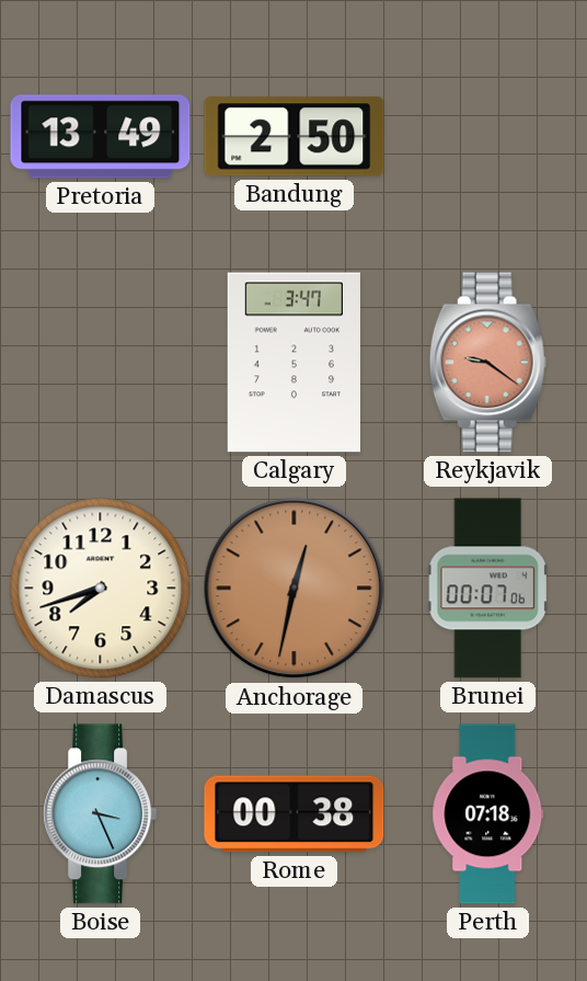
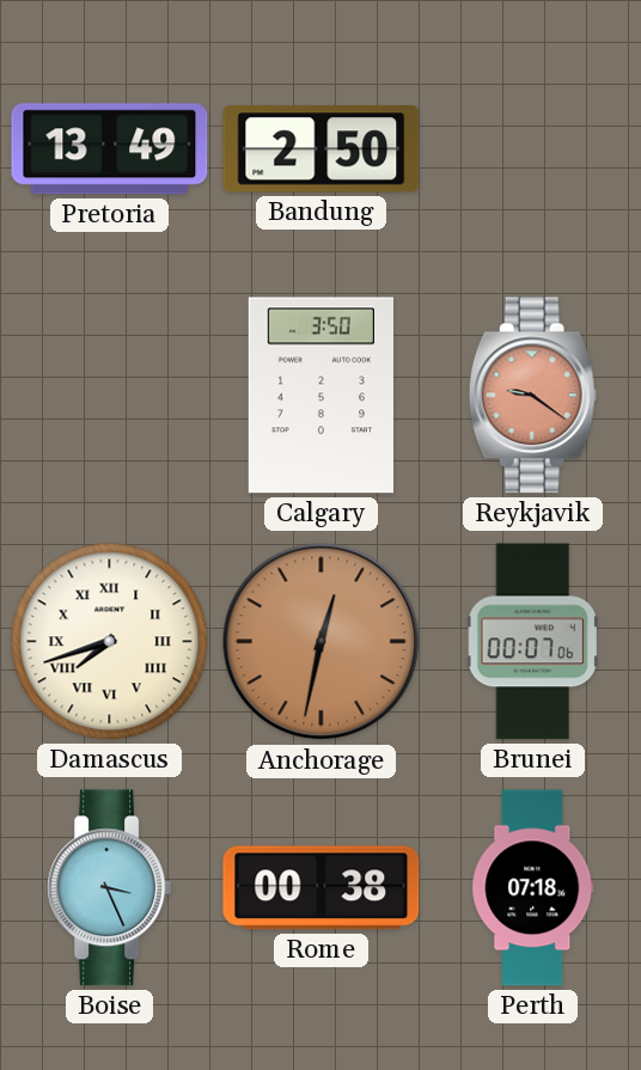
Calgary: 3:47 -> 3:50
Damascus numerals: Arabic -> Roman
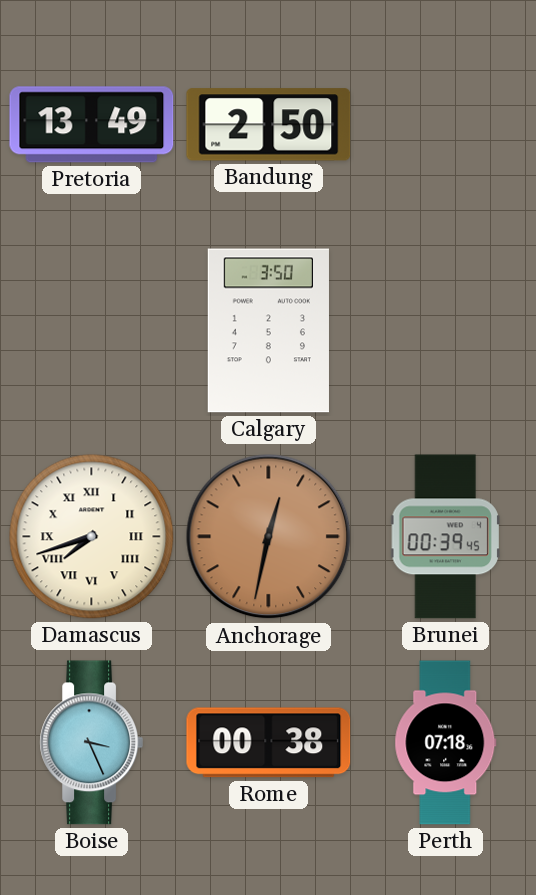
Reykjavik: 9:21 -> none
Brunei: 00:07 -> 00:39
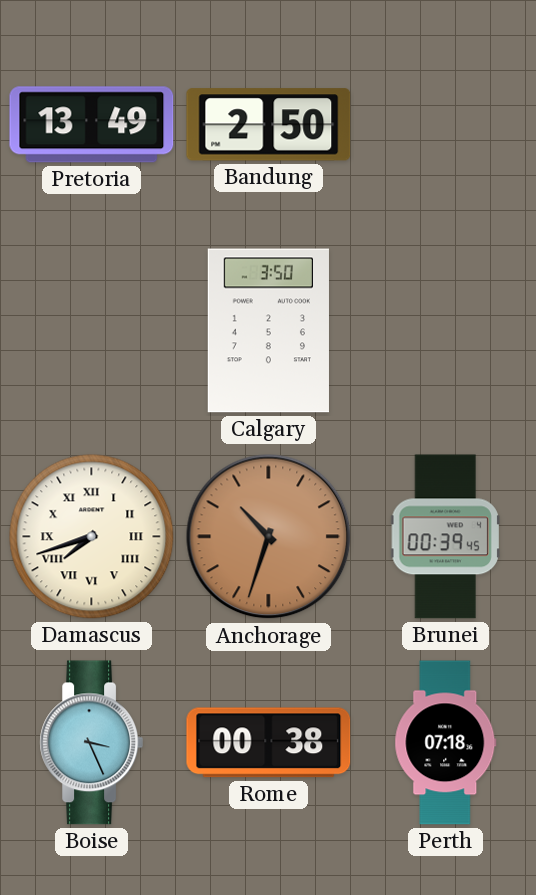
Anchorage: 12:32 -> 10:33
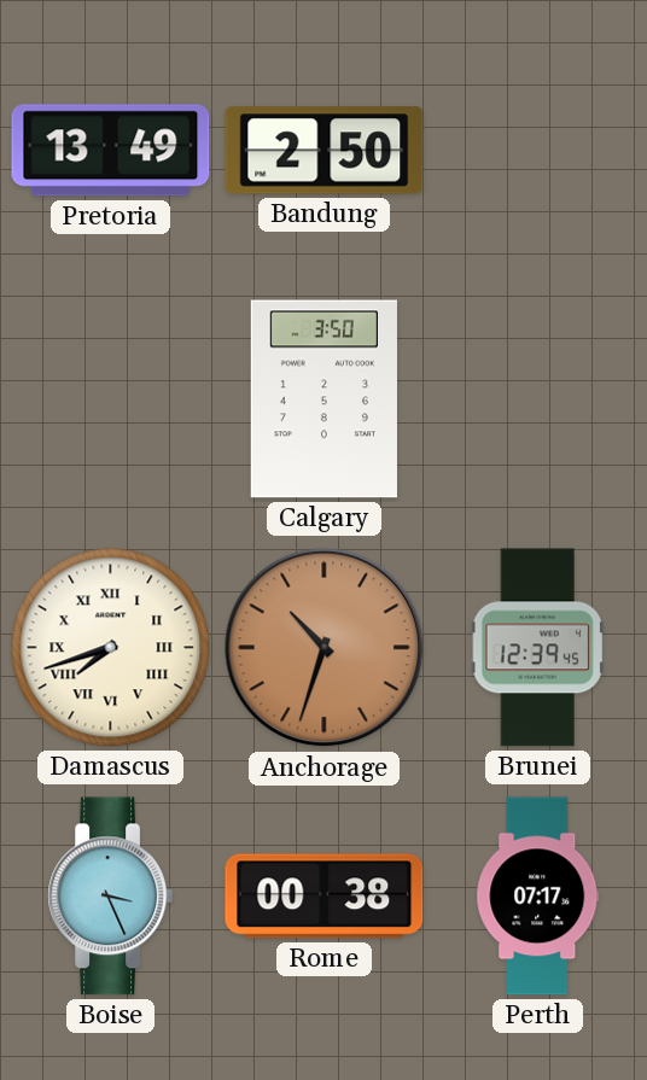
Brunei: 00:39 -> 12:39
Perth: 07:18 -> 07:17
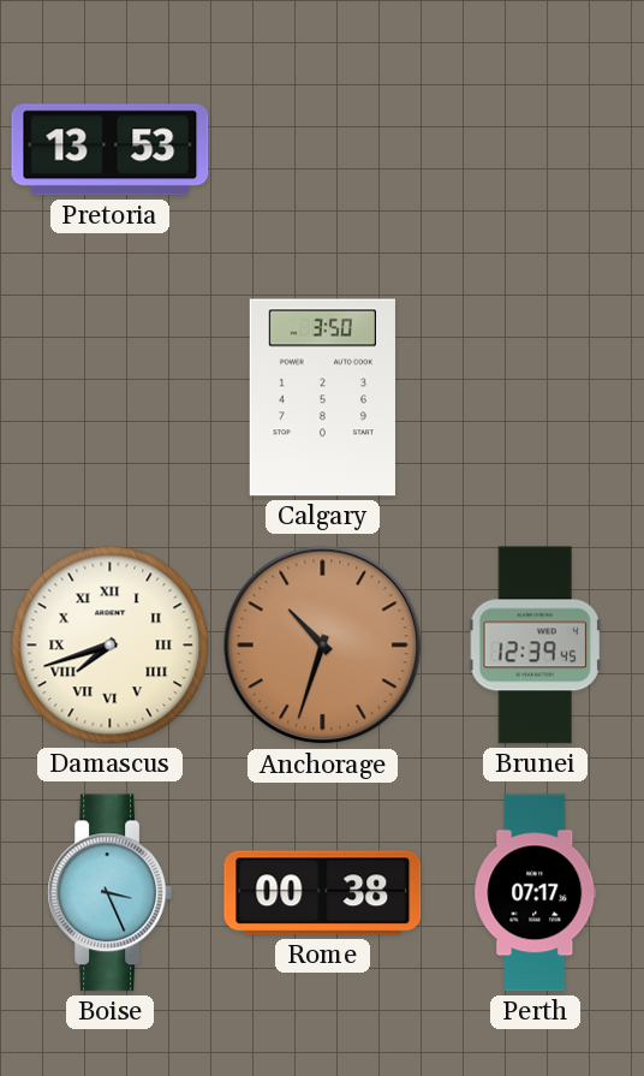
Pretoria: 13:49 -> 13:53
Bandung: 2:50 -> none
